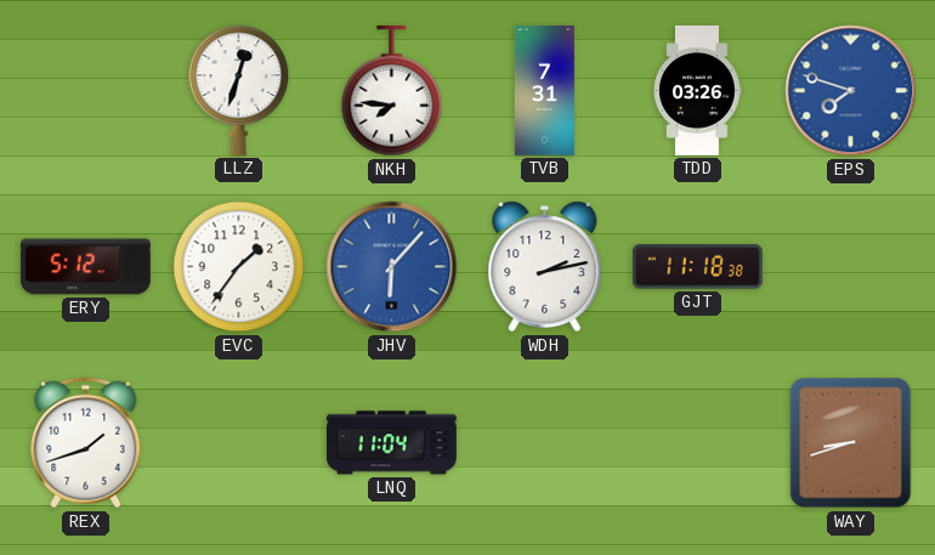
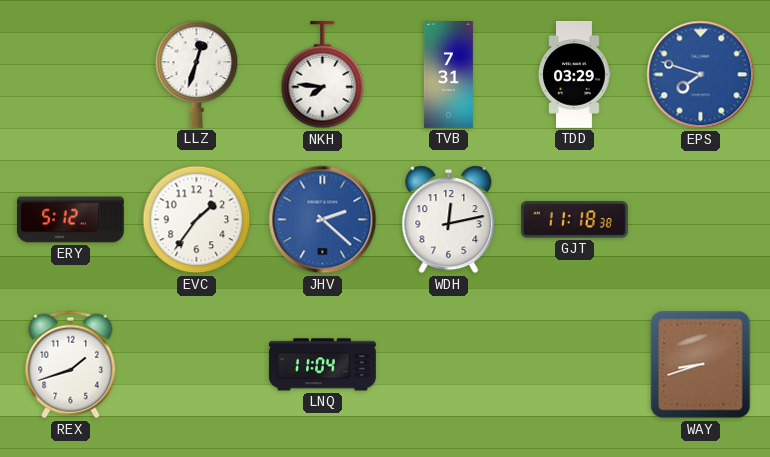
TDD: 03:26 -> 03:29
JHV: 6:07 -> 2:22
WDH: 2:13 -> 12:13
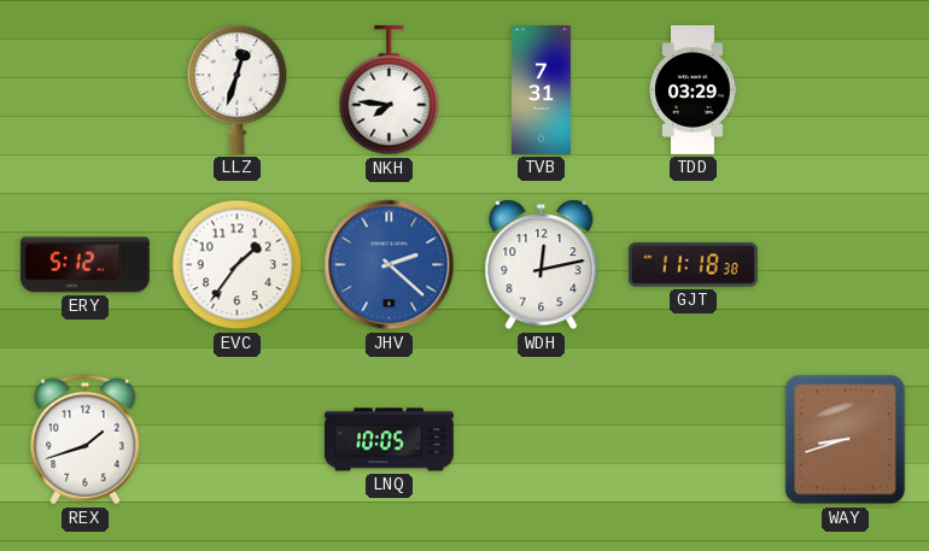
EPS: 7:48 -> none
LNQ: 11:04 -> 10:05
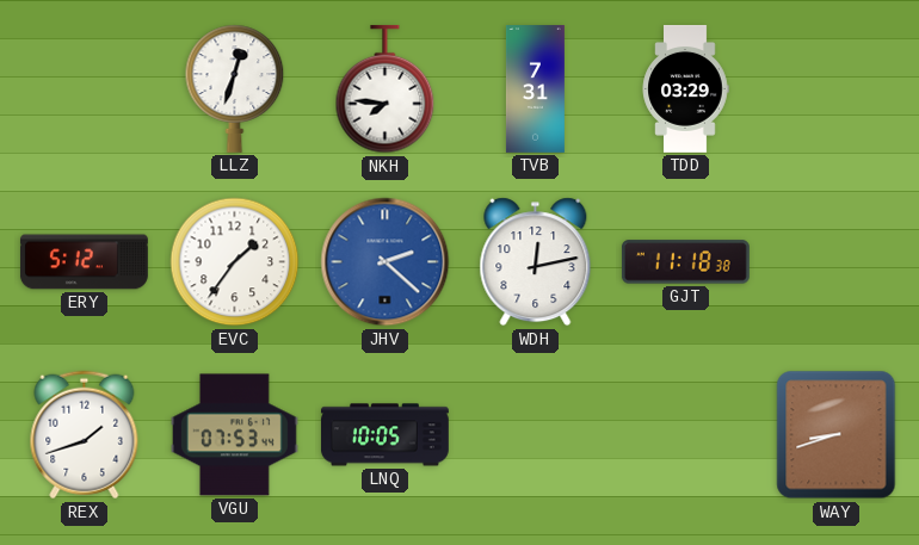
VGU: none -> 07:53
